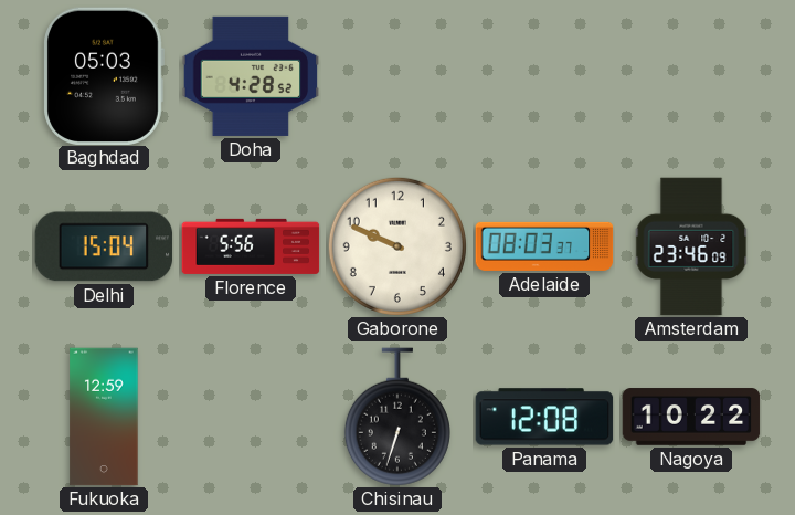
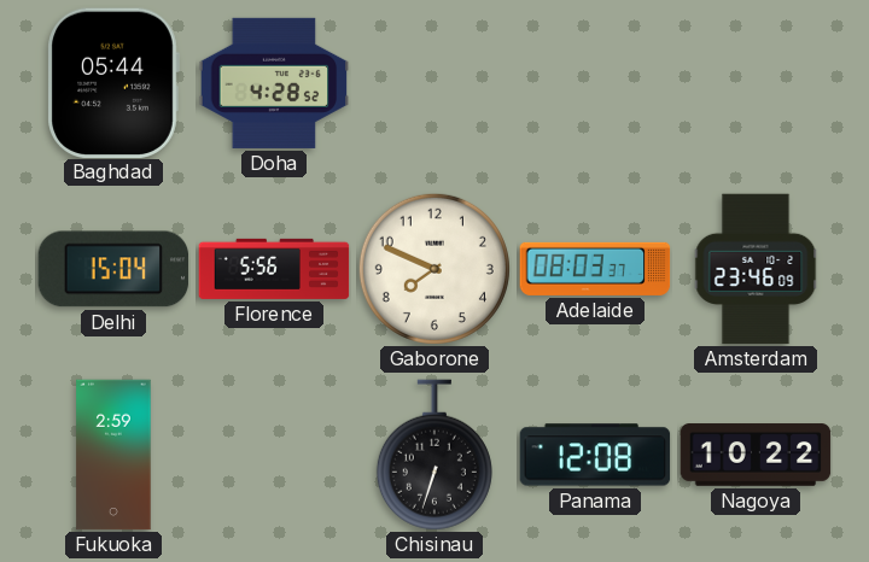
Baghdad: 05:03 -> 05:44
Gaborone: 9:49 -> 7:49
Fukuoka: 12:59 -> 2:59
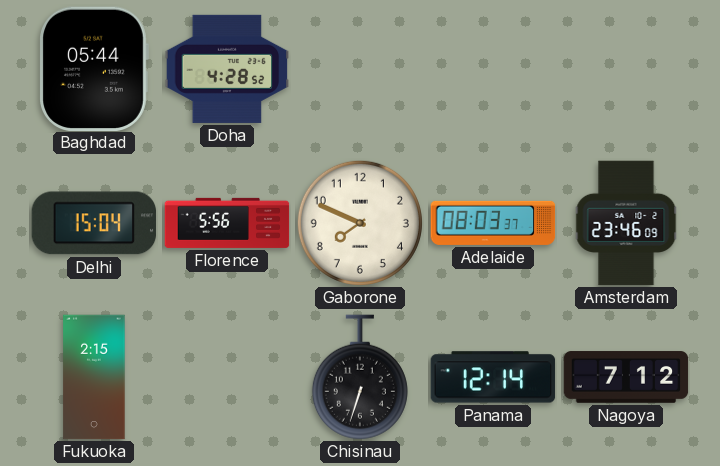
Fukuoka: 2:59 -> 2:15
Panama: 12:08 -> 12:14
Nagoya: 10:22 -> 7:12
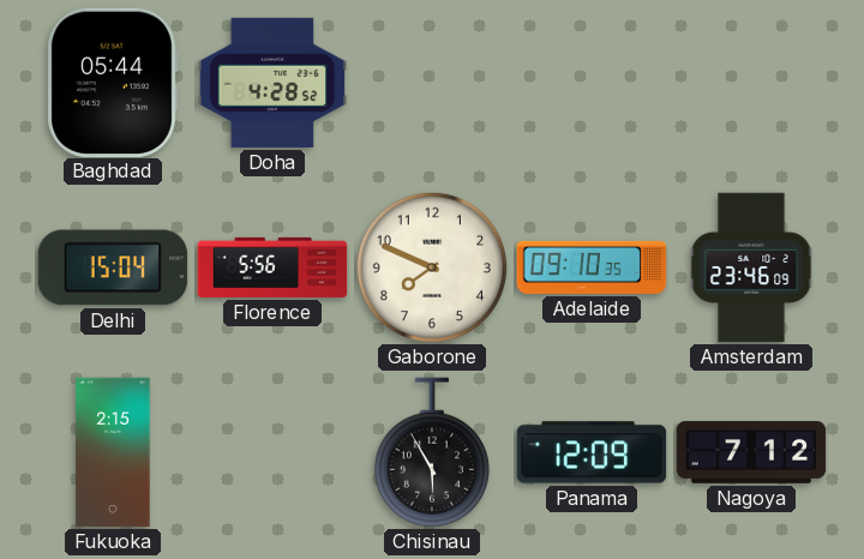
Adelaide: 08:03 -> 09:10
Chisinau: 6:33 -> 5:55
Panama: 12:14 -> 12:09
